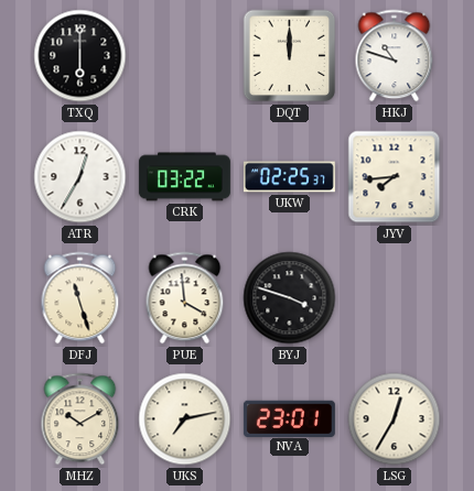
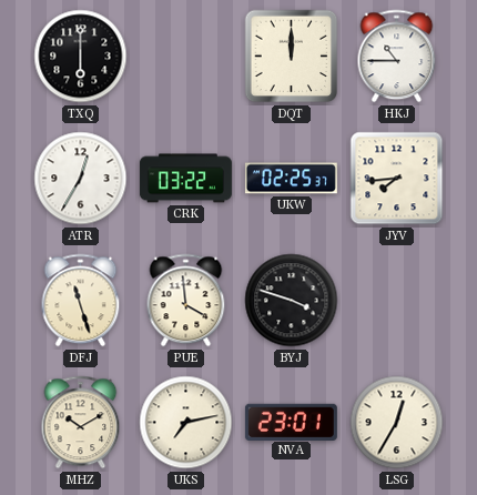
HKJ: 10:48 -> 10:45
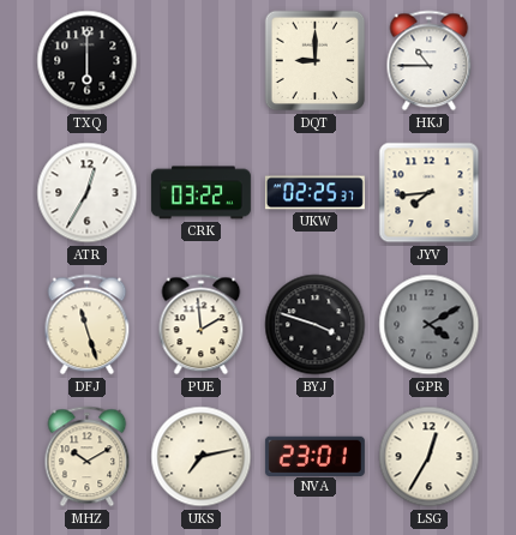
DQT: 12:00 -> 9:00
PUE: 3:59 -> 1:59
GPR: none -> 4:10
